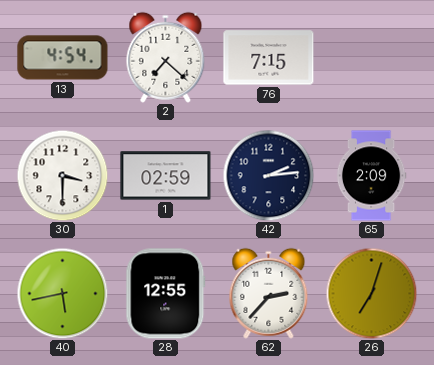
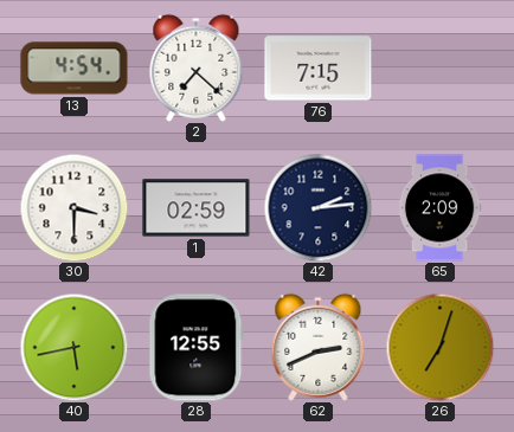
62: 2:37 -> 2:41
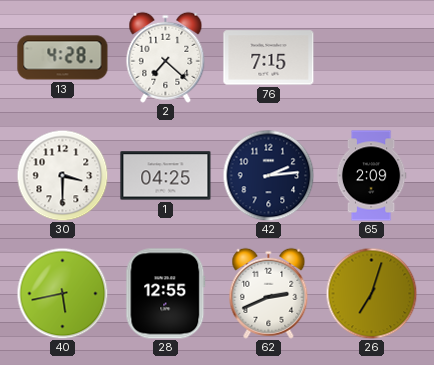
13: 4:54 -> 4:28
1: 02:59 -> 04:25
